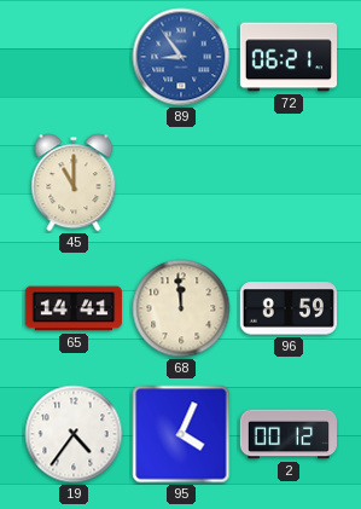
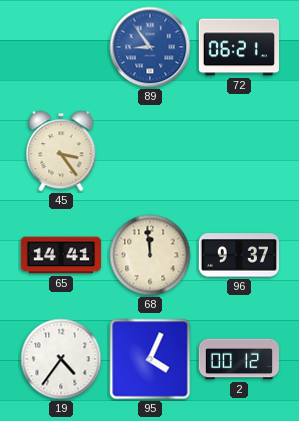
45: 11:00 -> 3:24
96: 8:59 -> 9:37
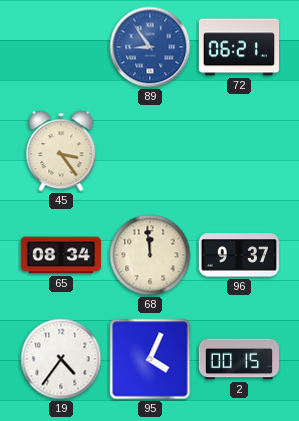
65: 14:41 -> 08:34
2: 00:12 -> 00:15
